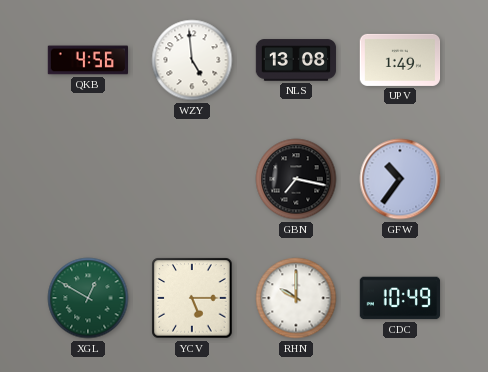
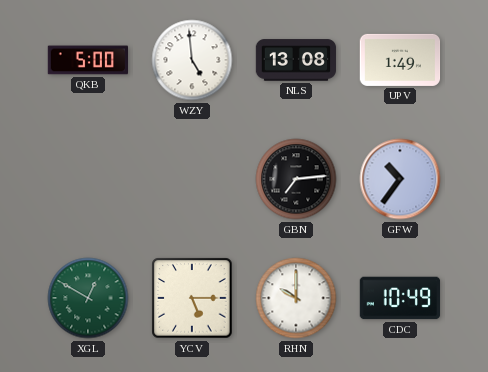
QKB: 4:56 -> 5:00
GBN: 7:17 -> 7:14
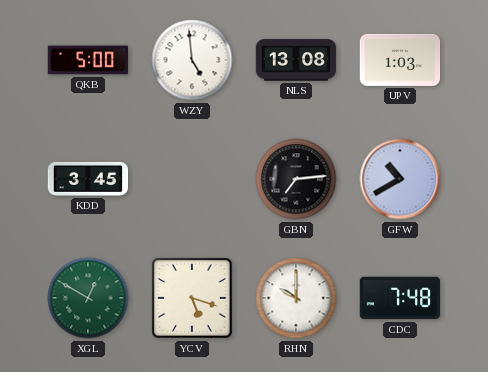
UPV: 1:49 -> 1:03
KDD: none -> 3:45
GFW: 10:36 -> 10:40
YCV: 5:15 -> 5:18
CDC: 10:49 -> 7:48
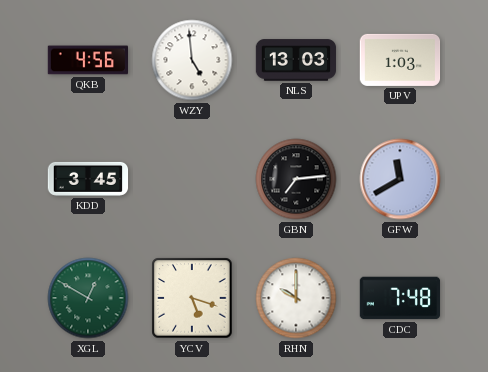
QKB: 5:00 -> 4:56
NLS: 13:08 -> 13:03
GFW: 10:40 -> 11:40
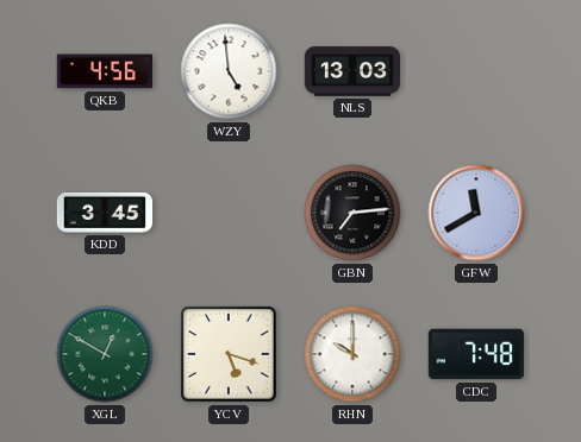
UPV: 1:03 -> none
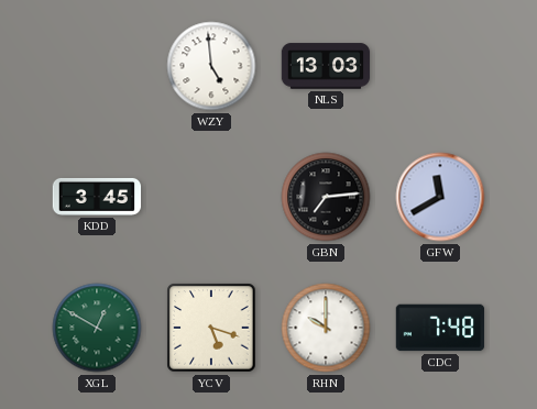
QKB: 4:56 -> none
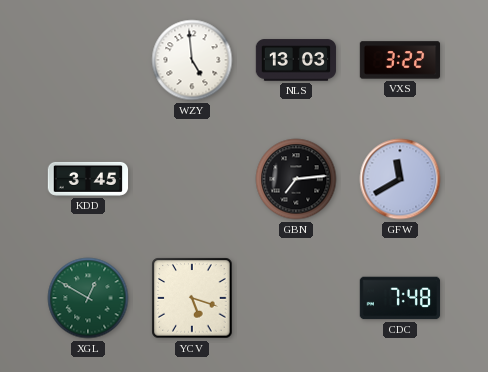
VXS: none -> 3:22
RHN: 10:00 -> none
